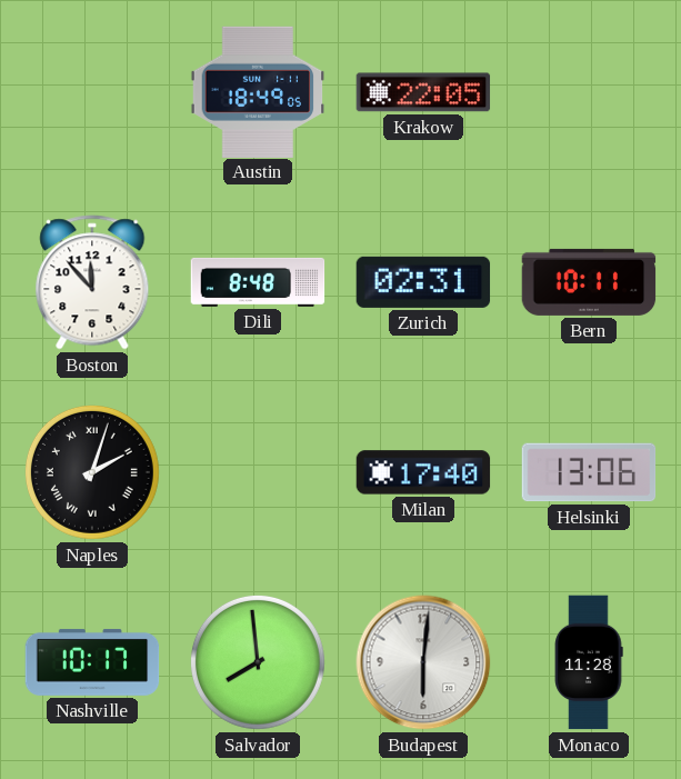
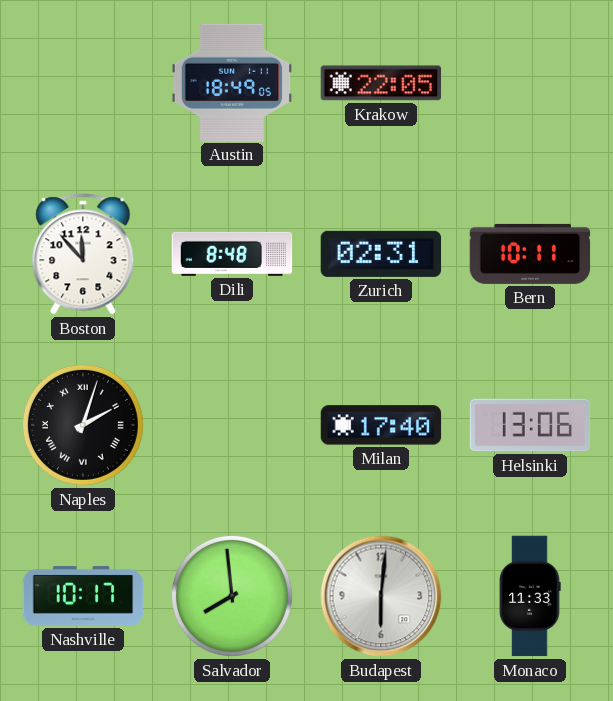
Monaco: 11:28 -> 11:33
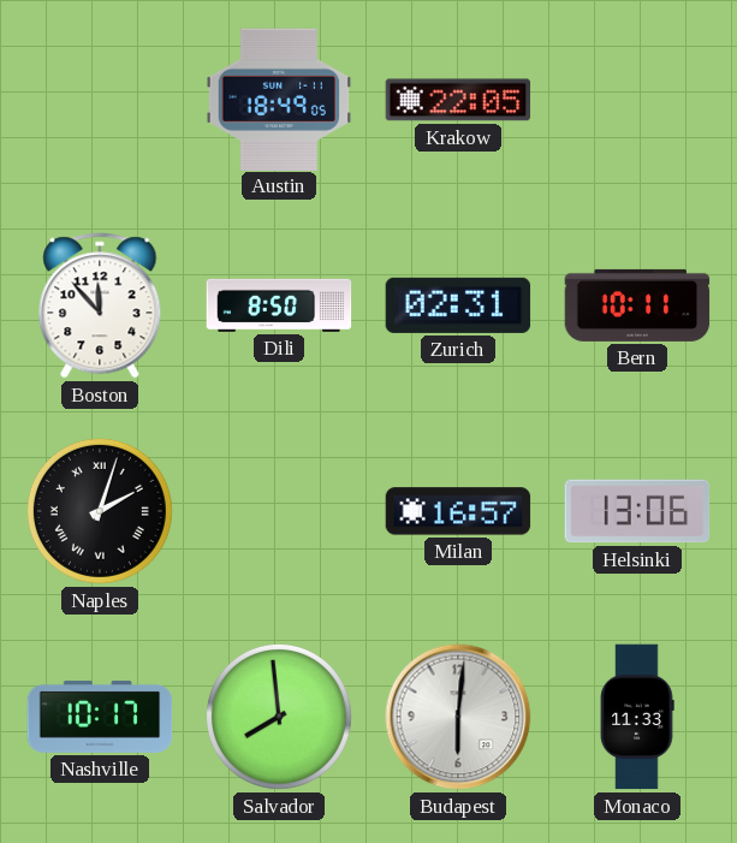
Dili: 8:48 -> 8:50
Milan: 17:40 -> 16:57
